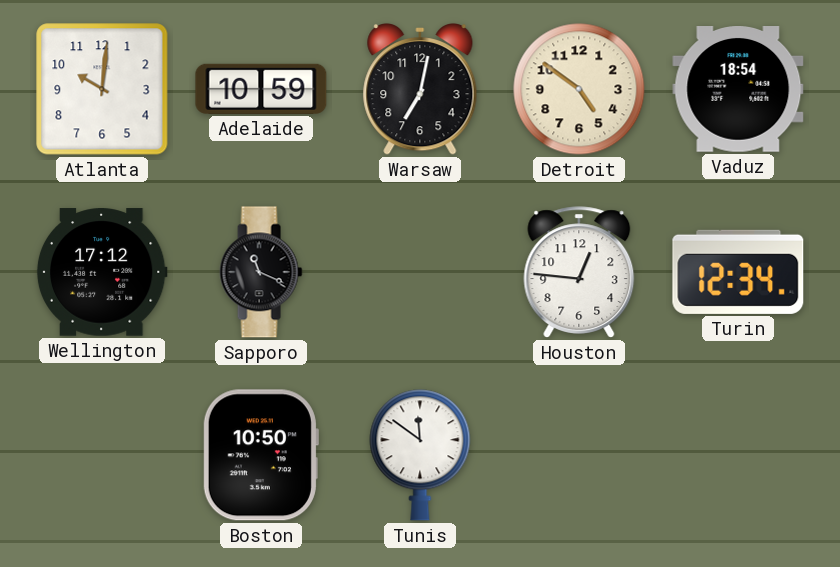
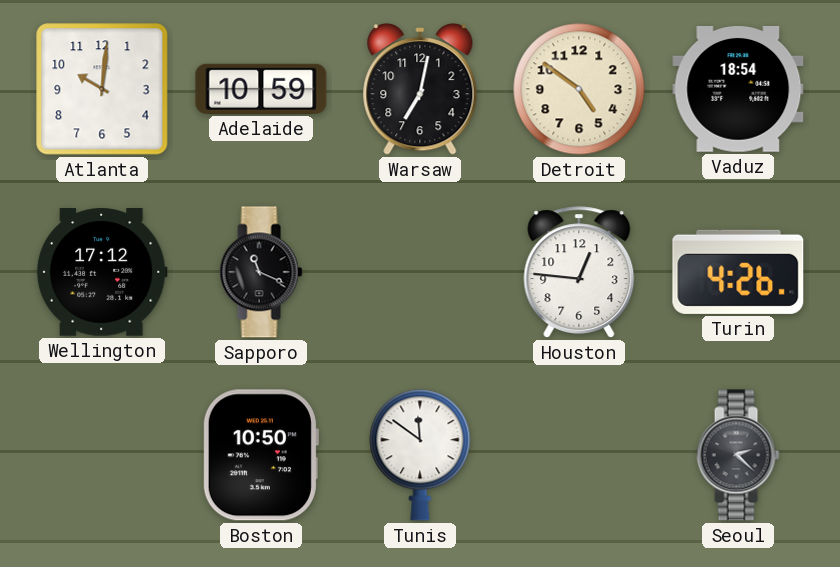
Turin: 12:34 -> 4:26
Seoul: none -> 2:22
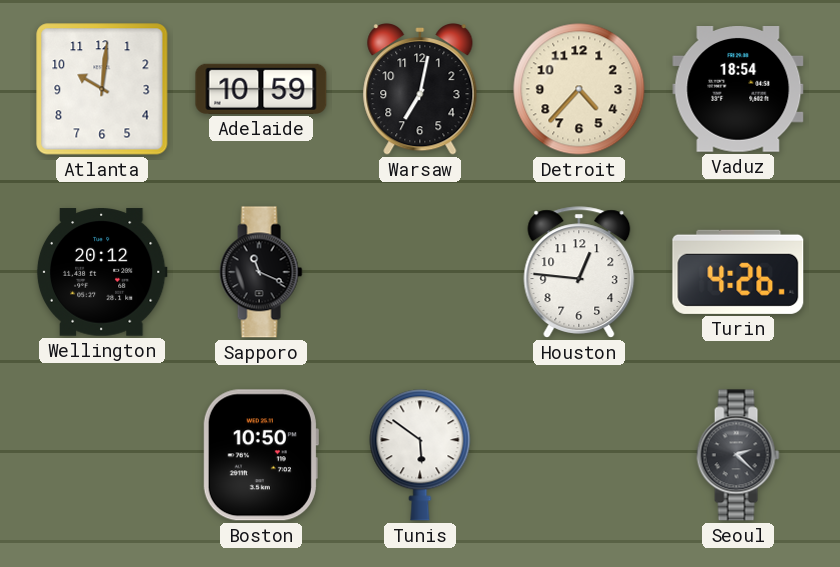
Detroit: 4:51 -> 4:37
Wellington: 17:12 -> 20:12
Tunis: 11:51 -> 5:51
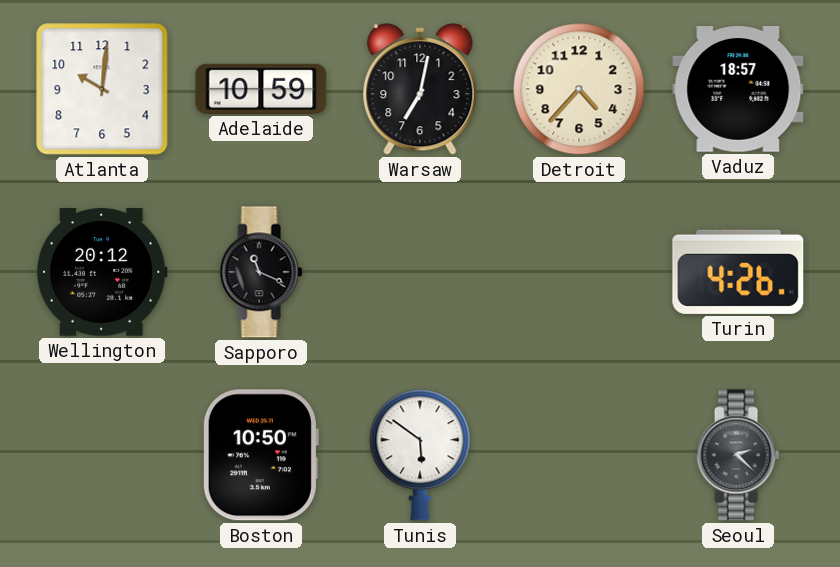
Vaduz: 18:54 -> 18:57
Houston: 12:46 -> none
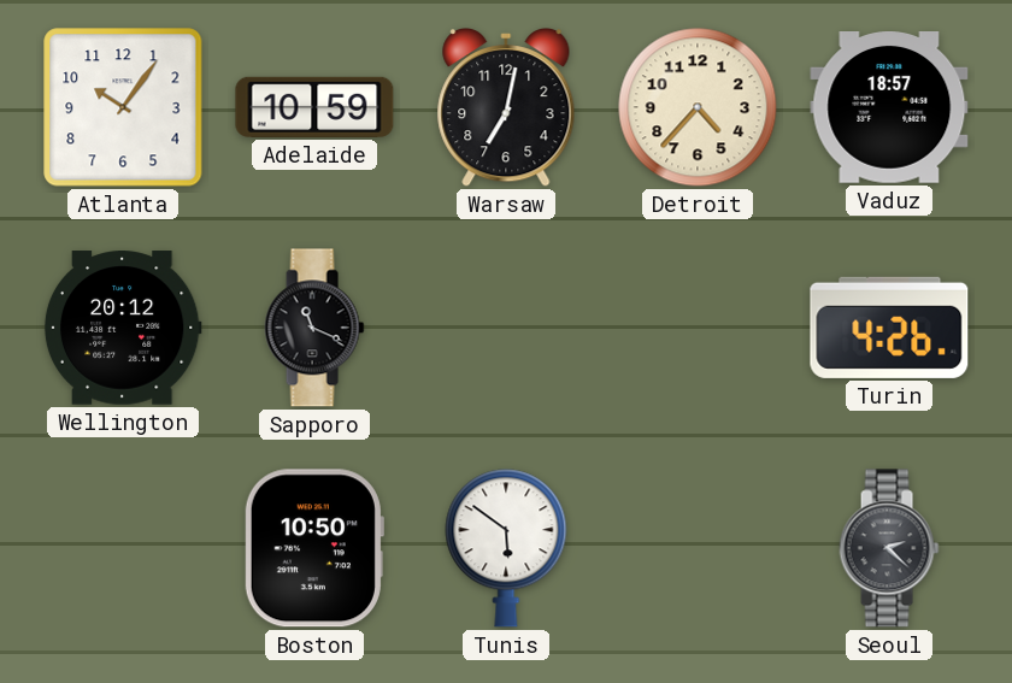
Atlanta: 10:01 -> 10:06
